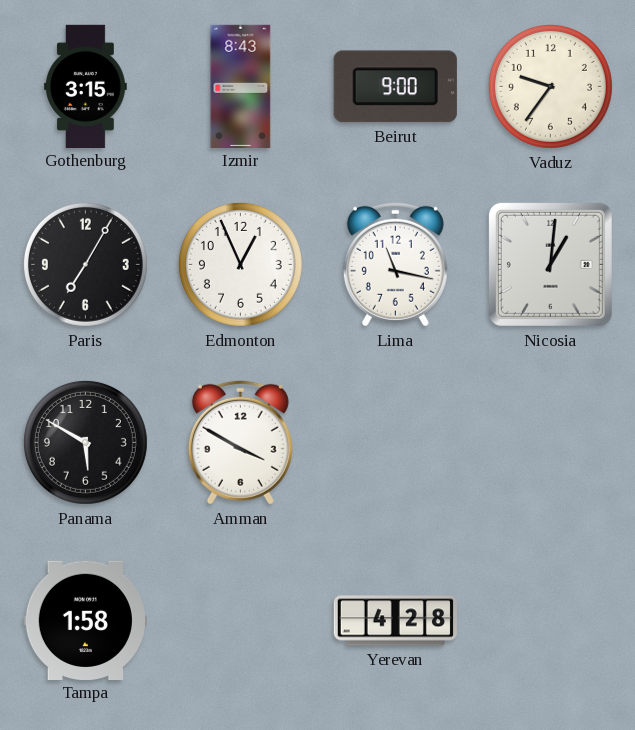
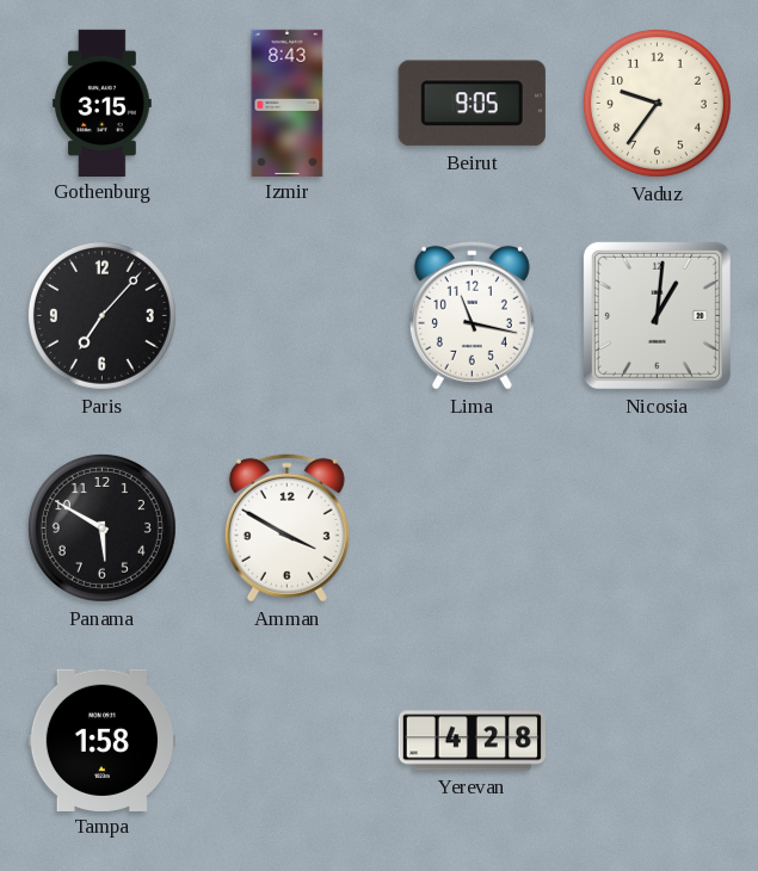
Beirut: 9:00 -> 9:05
Paris: 7:05 -> 7:07
Edmonton: 12:56 -> none
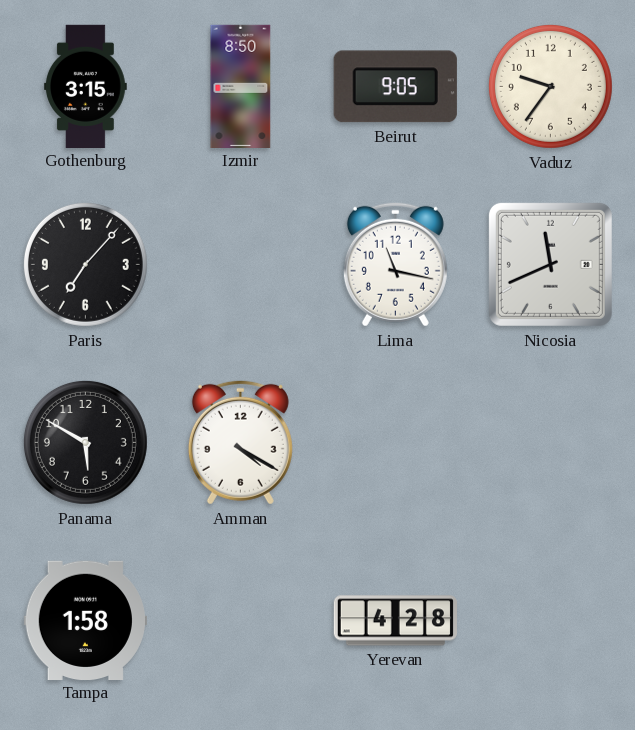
Izmir: 8:43 -> 8:50
Nicosia: 1:01 -> 11:41
Amman: 3:50 -> 4:20
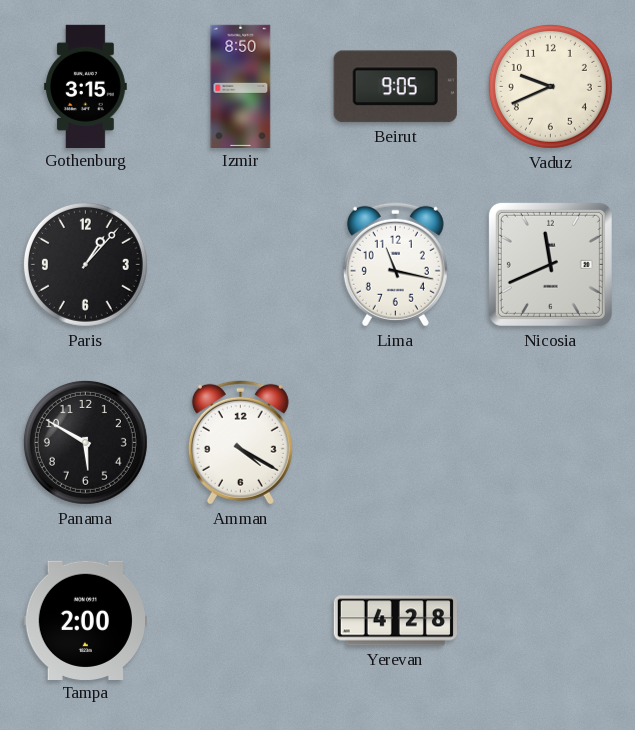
Vaduz: 9:36 -> 9:41
Paris: 7:07 -> 1:07
Tampa: 1:58 -> 2:00
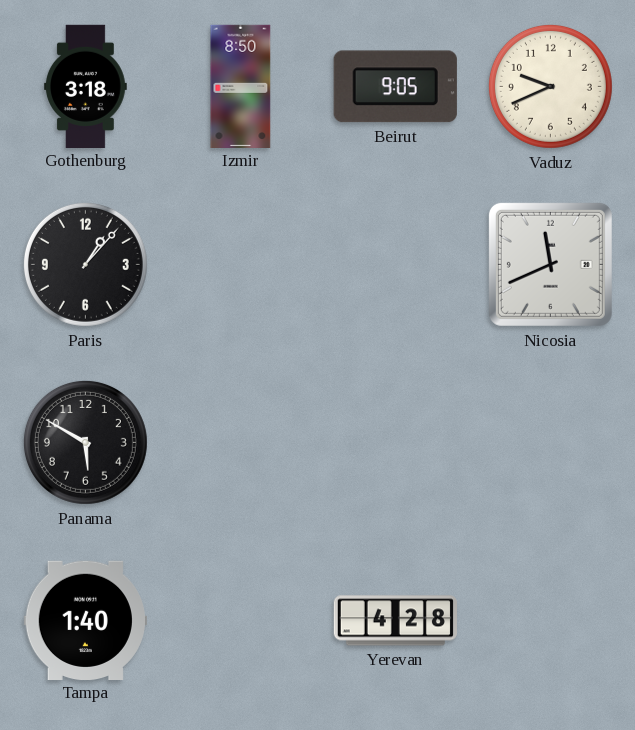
Gothenburg: 3:15 -> 3:18
Lima: 11:17 -> none
Amman: 4:20 -> none
Tampa: 2:00 -> 1:40
